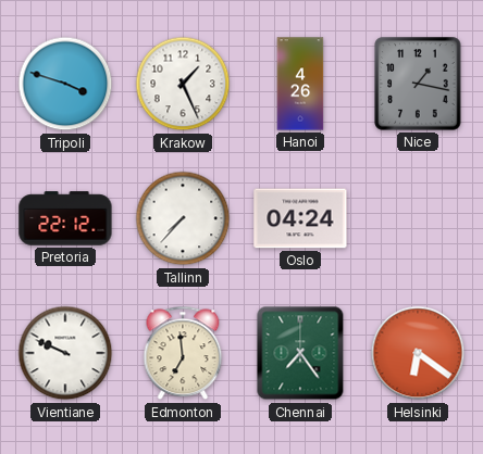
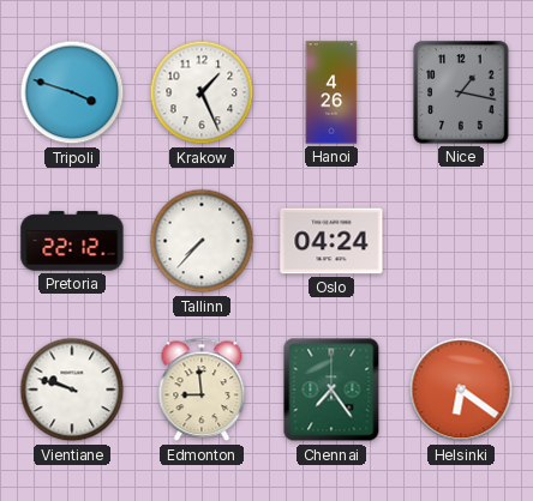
Vientiane: 9:49 -> 9:48
Edmonton: 6:59 -> 8:59
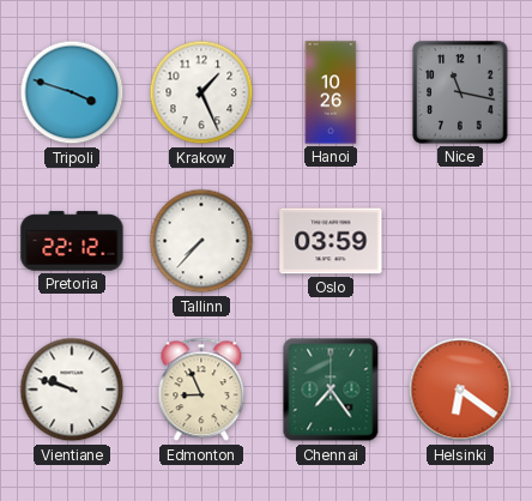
Hanoi: 4:26 -> 10:26
Nice: 1:17 -> 11:17
Oslo: 04:24 -> 03:59
Edmonton: 8:59 -> 8:56
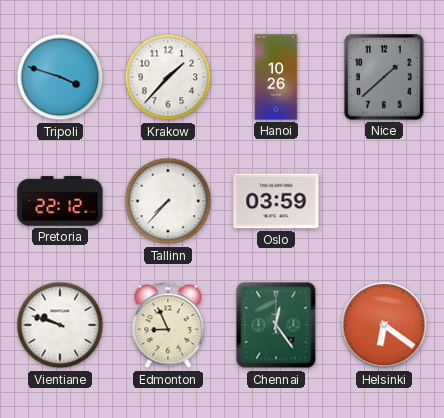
Krakow: 1:26 -> 1:37
Nice: 11:17 -> 1:38
Chennai: 7:24 -> 12:24
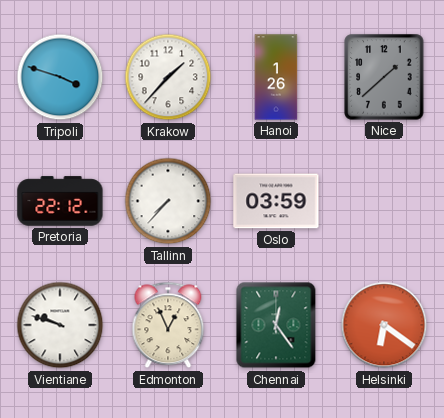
Hanoi: 10:26 -> 1:26
Edmonton: 8:56 -> 12:56
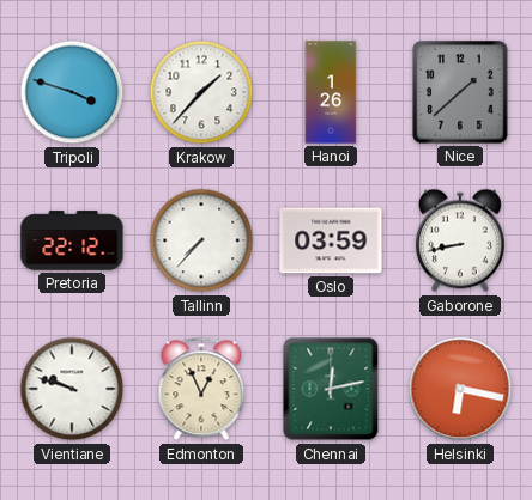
Gaborone: none -> 8:43
Chennai: 12:24 -> 12:13
Helsinki: 6:21 -> 6:17
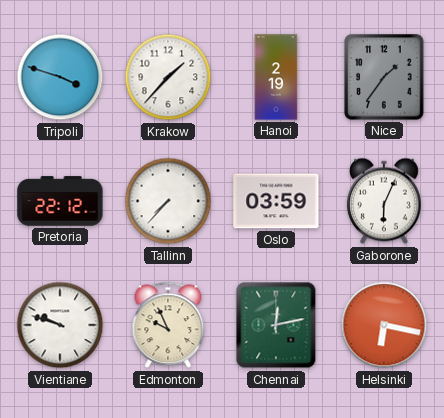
Hanoi: 1:26 -> 2:19
Nice: 1:38 -> 1:36
Gaborone: 8:43 -> 6:04
Edmonton: 12:56 -> 9:56
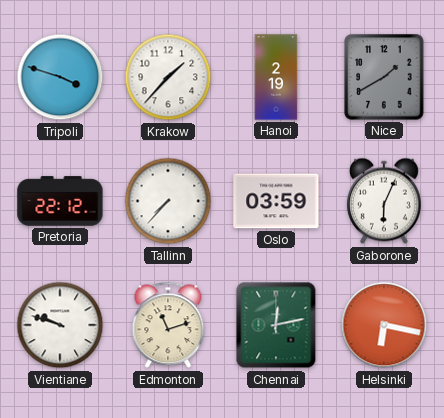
Nice: 1:36 -> 1:40
Edmonton: 9:56 -> 11:12
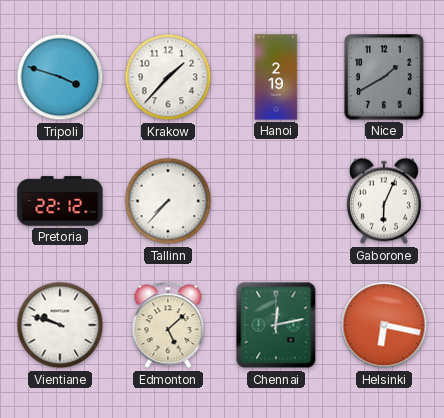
Oslo: 03:59 -> none
Edmonton: 11:12 -> 5:08
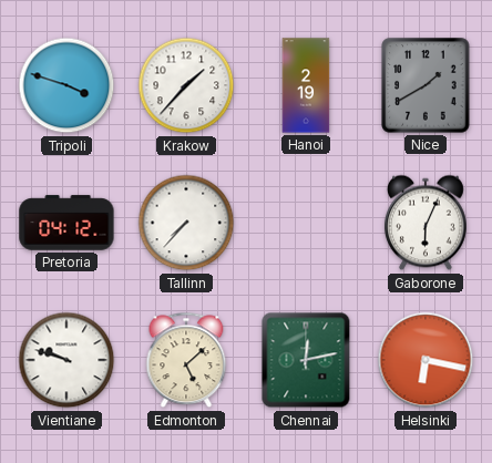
Pretoria: 22:12 -> 04:12
